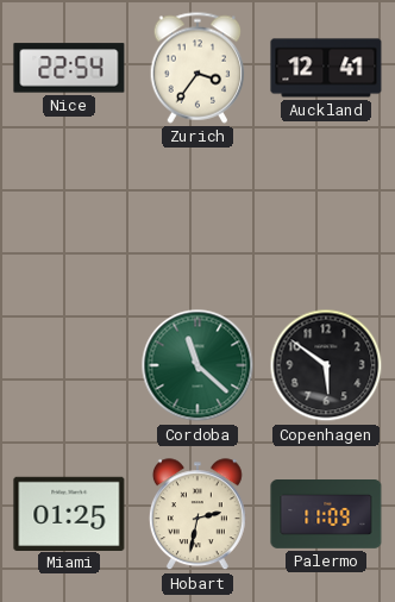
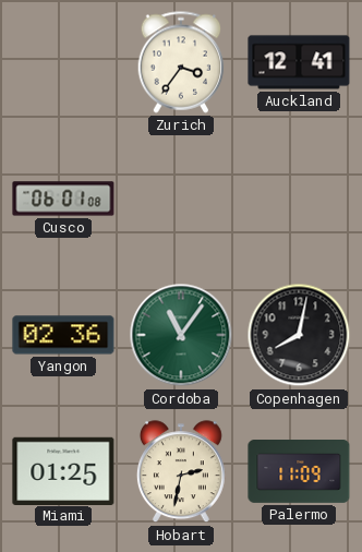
Nice: 22:54 -> none
Cusco: none -> 06:01
Yangon: none -> 02:36
Cordoba: 11:22 -> 11:06
Copenhagen: 5:51 -> 8:02
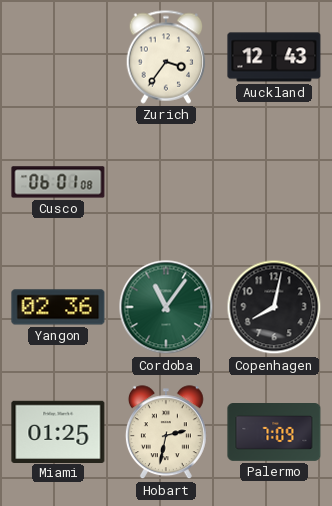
Auckland: 12:41 -> 12:43
Palermo: 11:09 -> 7:09
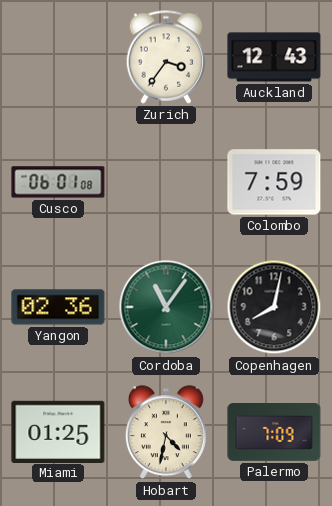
Colombo: none -> 7:59
Hobart: 2:32 -> 4:32
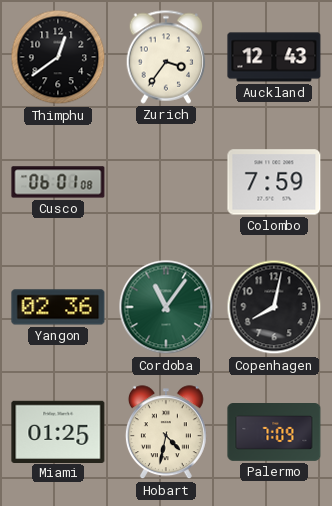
Thimphu: none -> 12:39
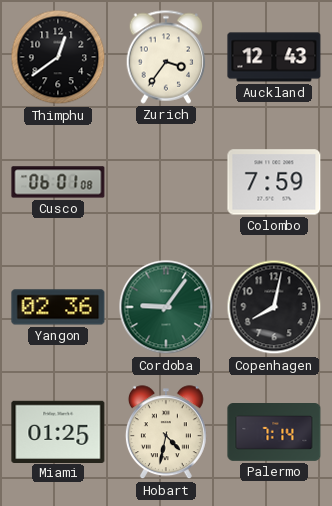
Cordoba: 11:06 -> 9:06
Palermo: 7:09 -> 7:14
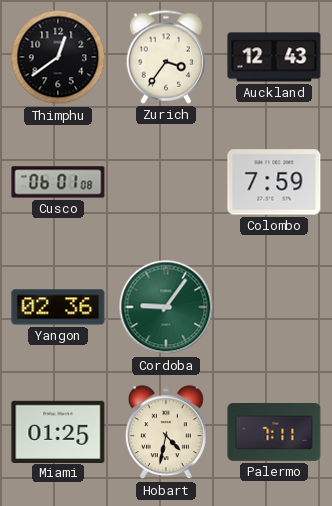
Copenhagen: 8:02 -> none
Palermo: 7:14 -> 7:11
